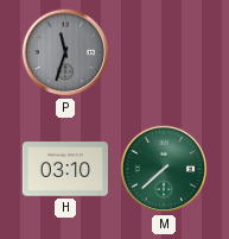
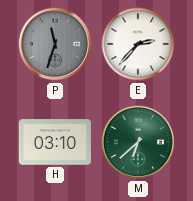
E: none -> 2:37
M: 7:38 -> 6:38
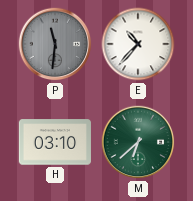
P: 11:33 -> 11:31
E: 2:37 -> 10:37
